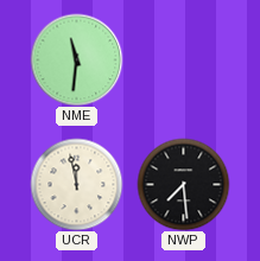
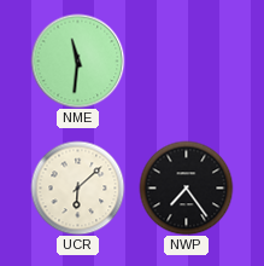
UCR: 11:58 -> 6:08
NWP: 7:29 -> 7:24
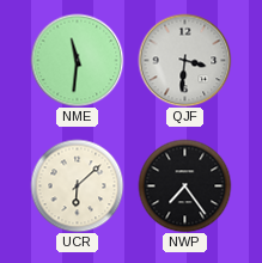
QJF: none -> 3:31
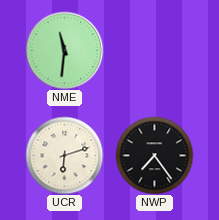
QJF: 3:31 -> none
UCR: 6:08 -> 6:12
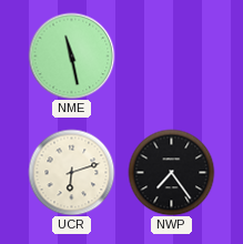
NME: 11:31 -> 11:28
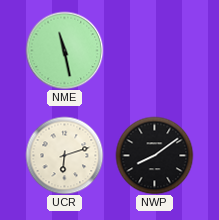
NWP: 7:24 -> 8:09
